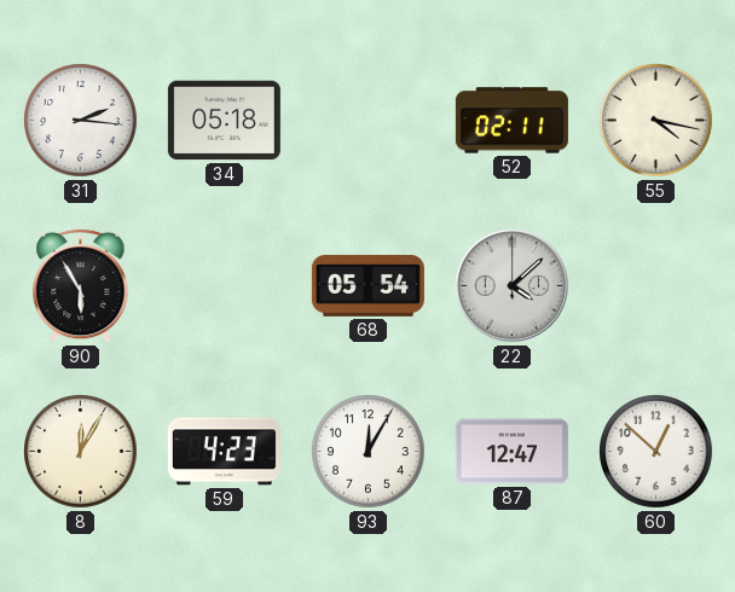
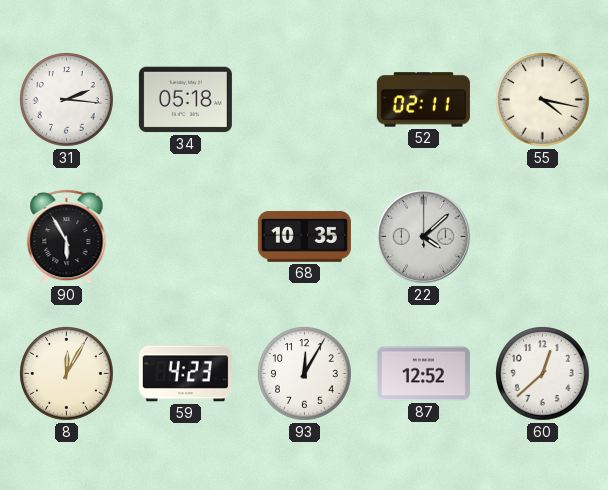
68: 05:54 -> 10:35
87: 12:47 -> 12:52
60: 12:52 -> 12:38
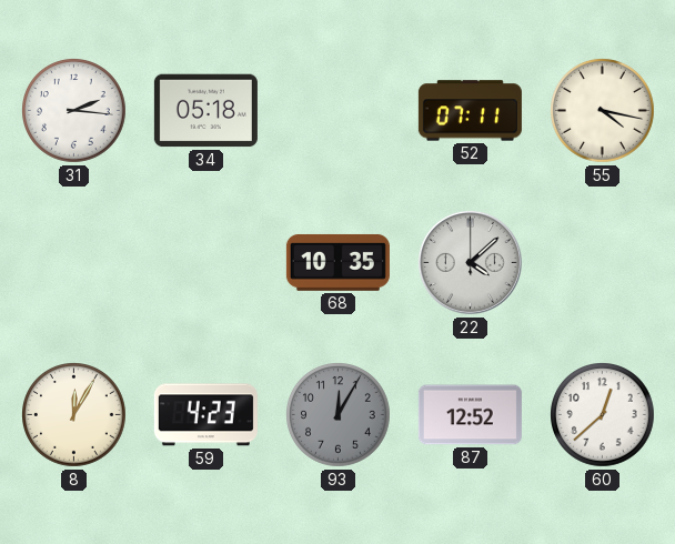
52: 02:11 -> 07:11
90: 5:55 -> none
93 dial: white -> grey
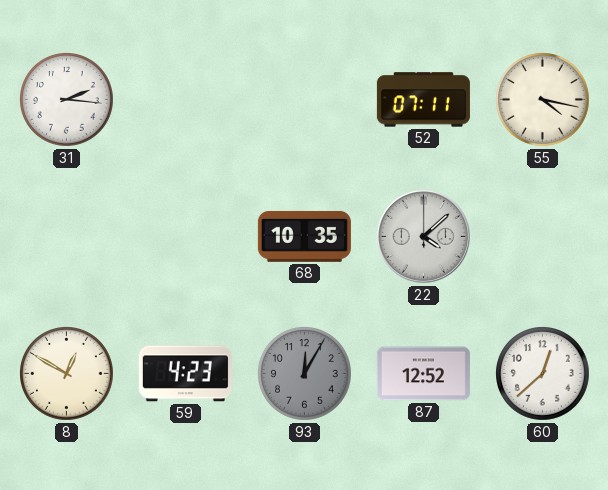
34: 05:18 -> none
8: 12:05 -> 12:50
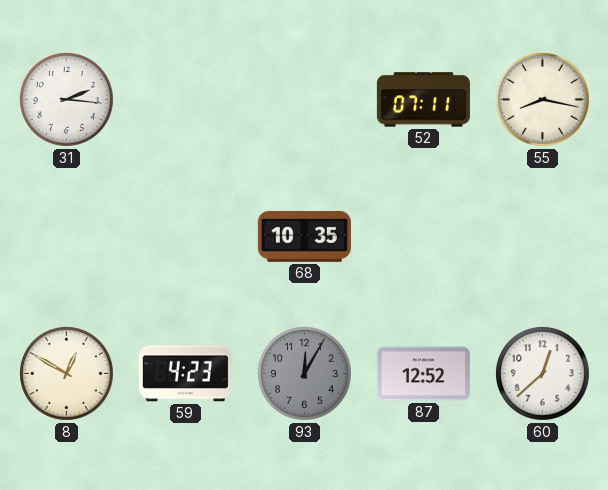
55: 4:17 -> 8:17
22: 4:08 -> none
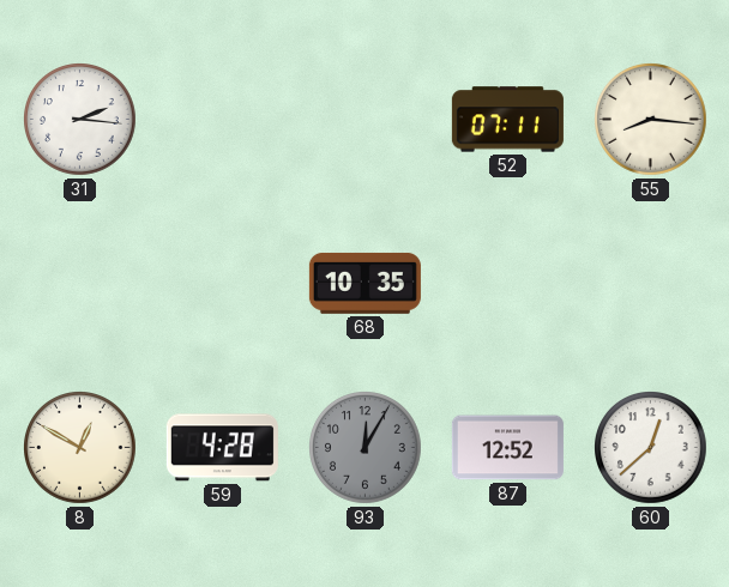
55: 8:17 -> 8:16
59: 4:23 -> 4:28
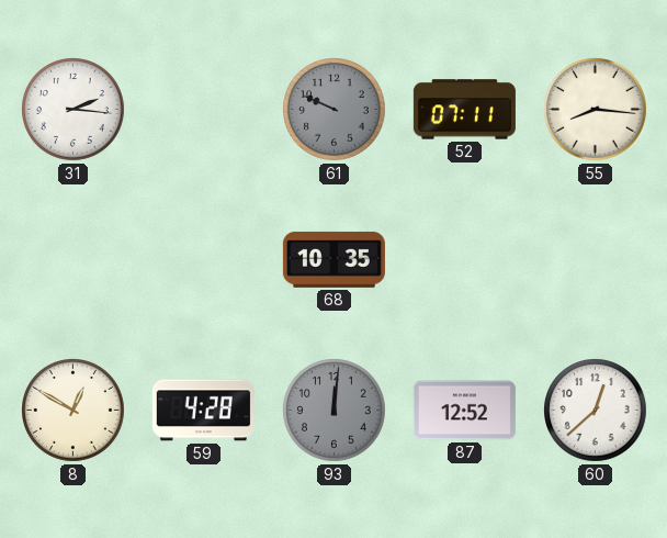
61: none -> 9:49
93: 12:05 -> 12:01
